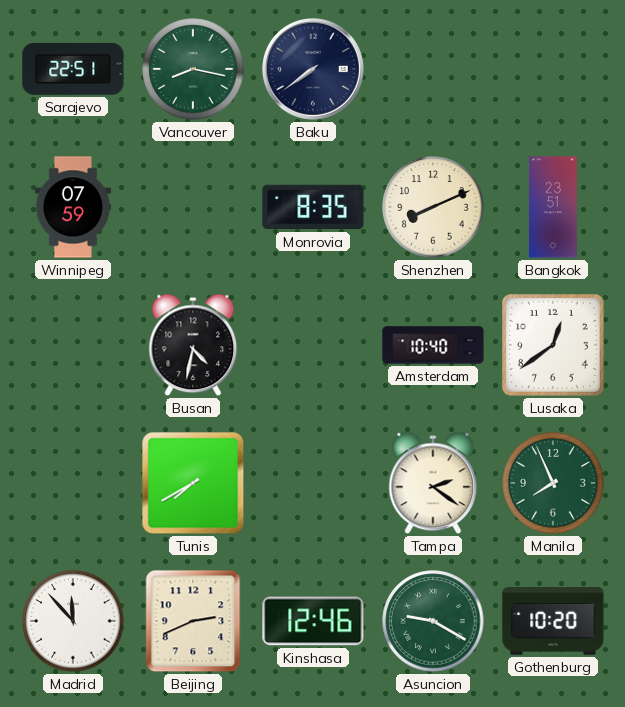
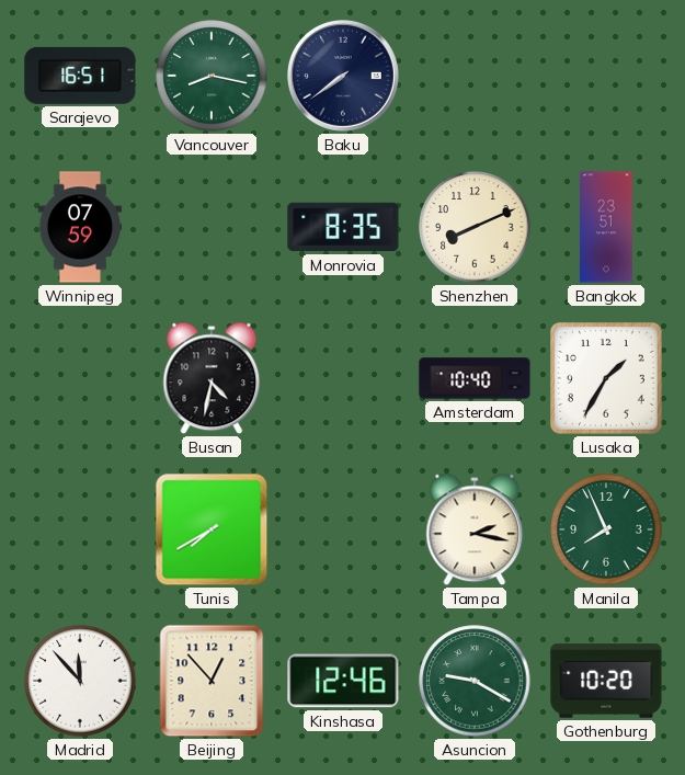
Sarajevo: 22:51 -> 16:51
Lusaka: 12:39 -> 1:35
Tampa: 2:21 -> 2:17
Beijing: 2:41 -> 12:53
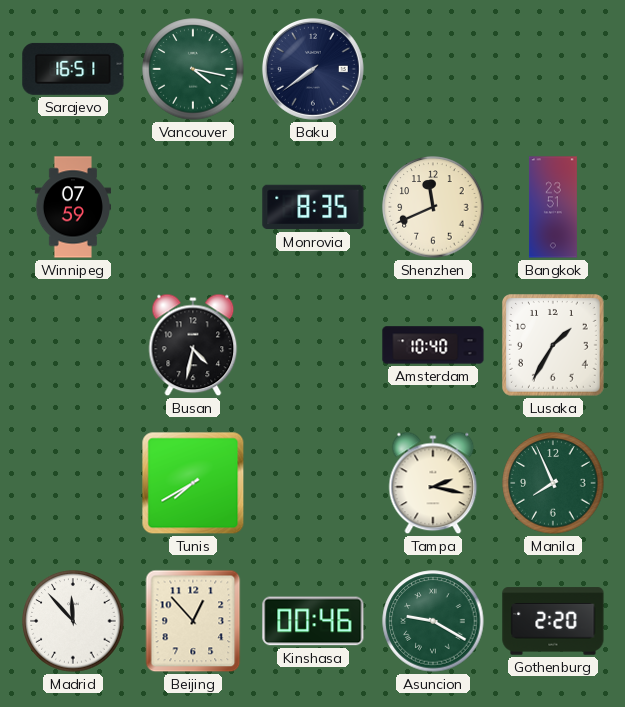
Vancouver: 8:17 -> 4:17
Shenzhen: 8:11 -> 11:41
Kinshasa: 12:46 -> 00:46
Gothenburg: 10:20 -> 2:20
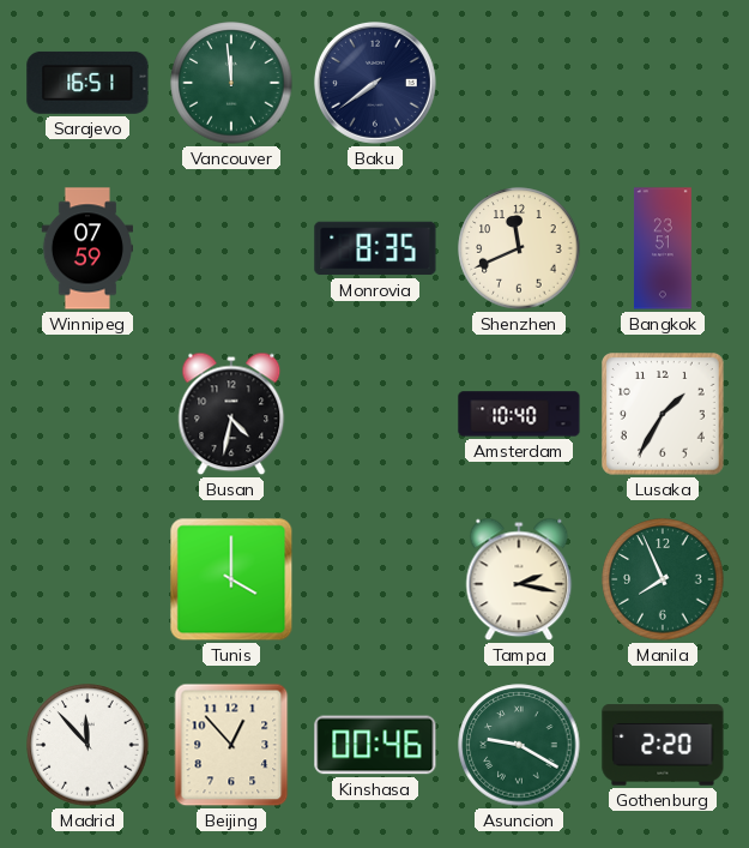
Vancouver: 4:17 -> 11:59
Tunis: 7:40 -> 4:00
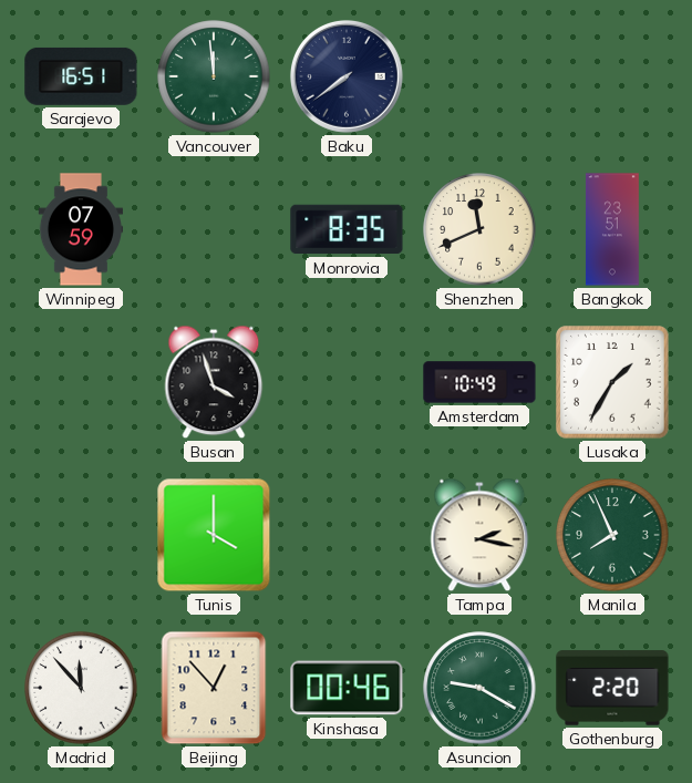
Busan: 4:32 -> 3:57
Amsterdam: 10:40 -> 10:49
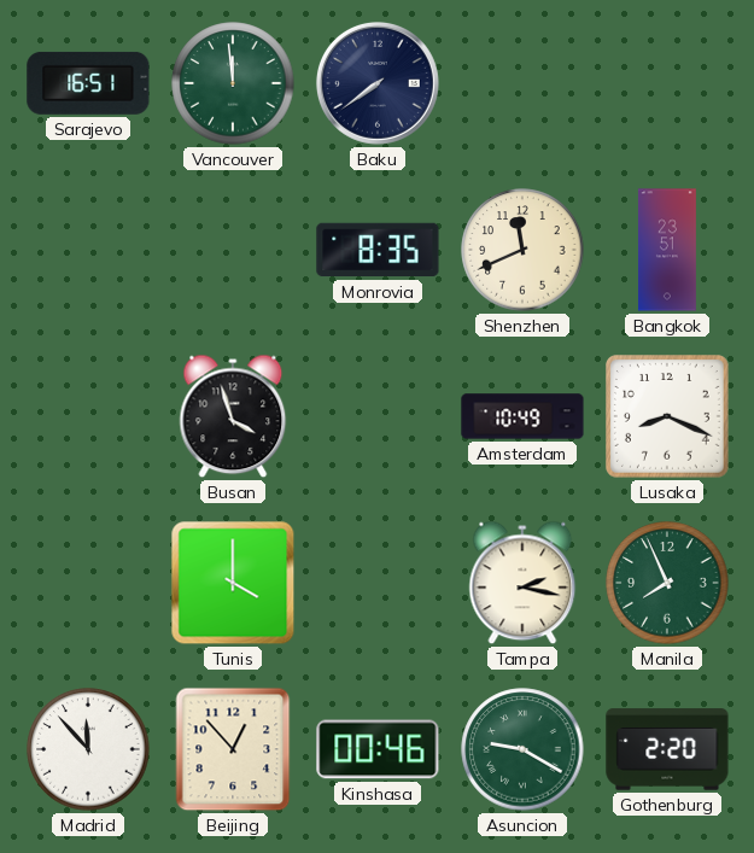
Winnipeg: 07:59 -> none
Lusaka: 1:35 -> 8:19
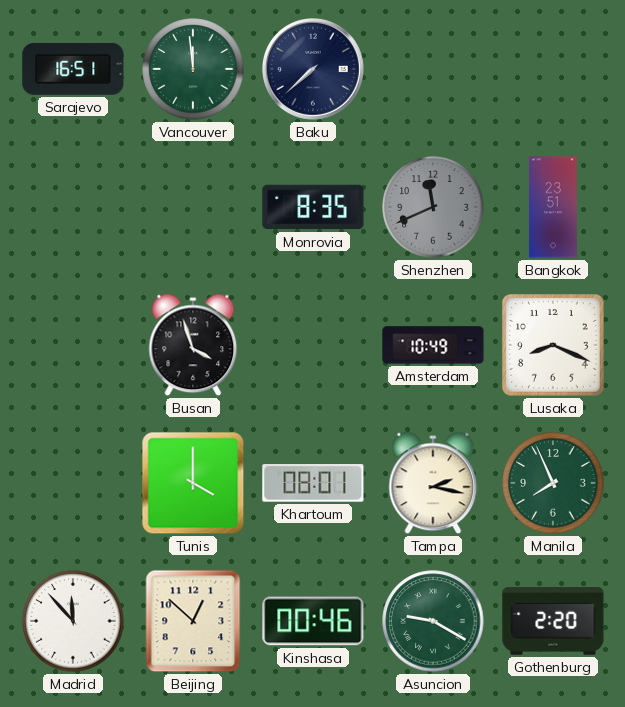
Baku: 7:39 -> 7:38
Shenzhen dial: cream -> grey
Khartoum: none -> 08:01
Beijing: 12:53 -> 12:52
